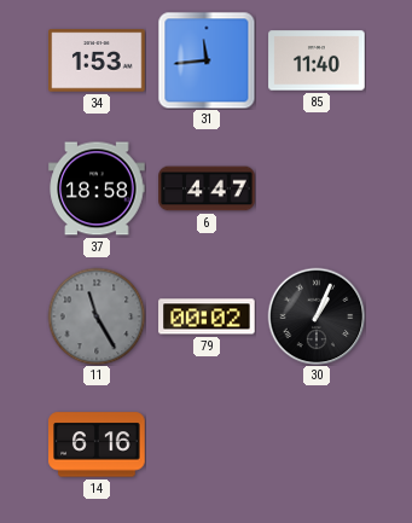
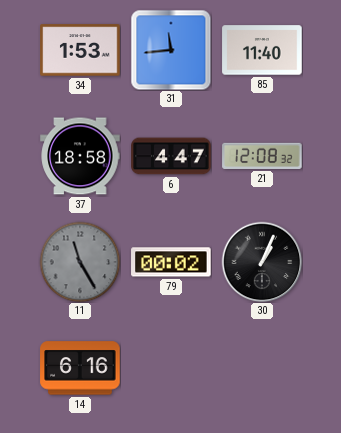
21: none -> 12:08
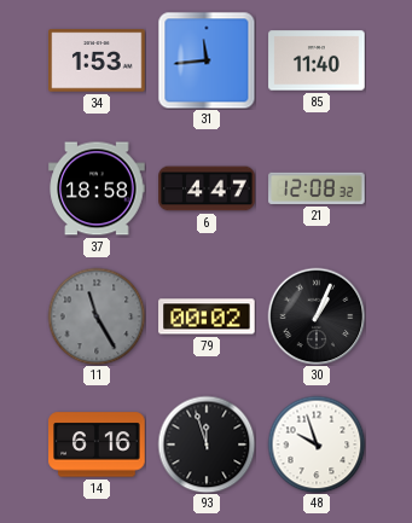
93: none -> 11:57
48: none -> 9:57
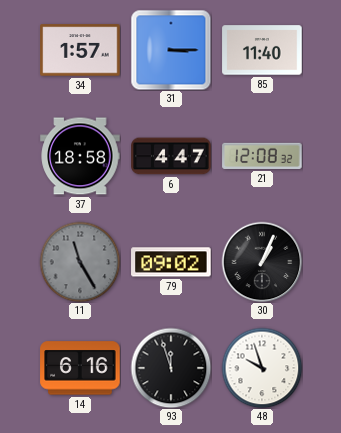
34: 1:53 -> 1:57
31: 11:44 -> 3:15
79: 00:02 -> 09:02
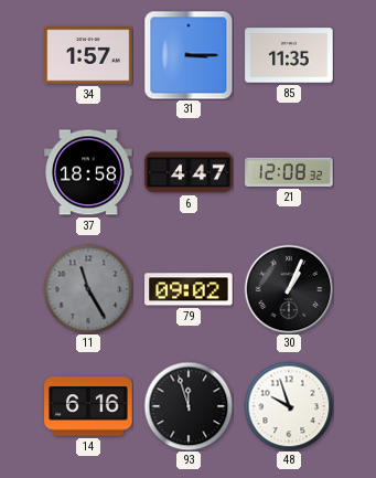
85: 11:40 -> 11:35
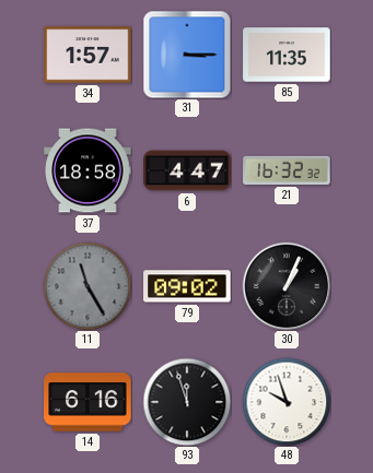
21: 12:08 -> 16:32
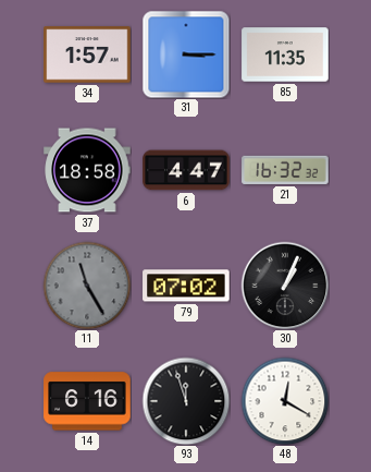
79: 09:02 -> 07:02
48: 9:57 -> 12:20
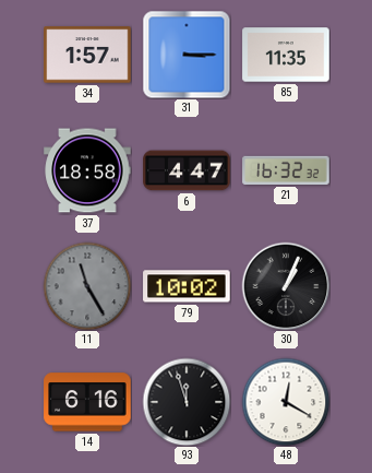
79: 07:02 -> 10:02
